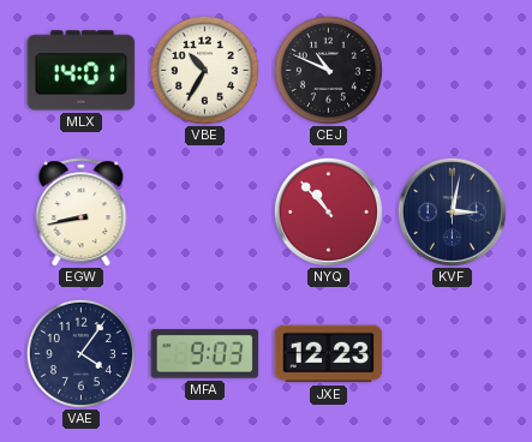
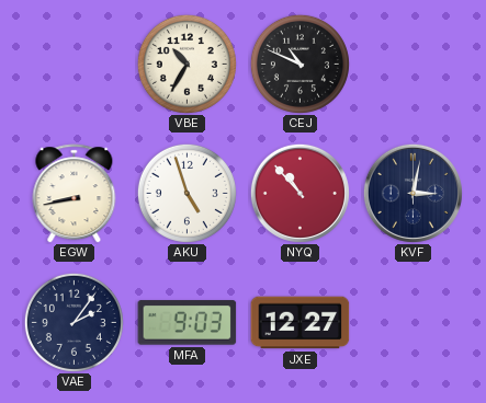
MLX: 14:01 -> none
AKU: none -> 4:57
VAE: 4:06 -> 2:06
JXE: 12:23 -> 12:27
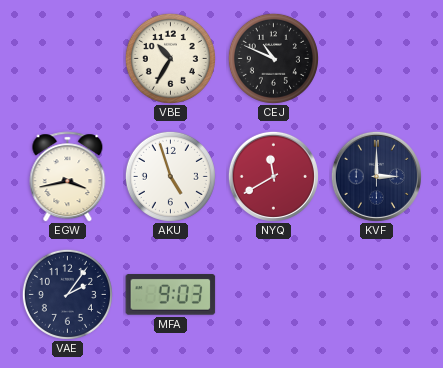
EGW: 8:43 -> 3:43
NYQ: 10:53 -> 11:40
KVF: 3:02 -> 3:00
JXE: 12:27 -> none
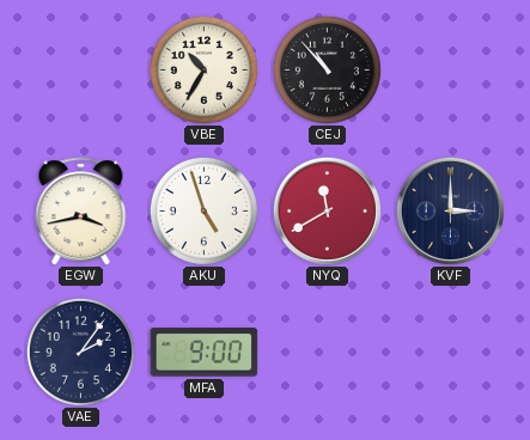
CEJ: 10:49 -> 10:53
MFA: 9:03 -> 9:00
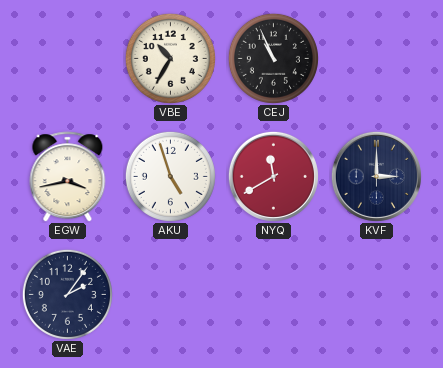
CEJ: 10:53 -> 10:56
MFA: 9:00 -> none
